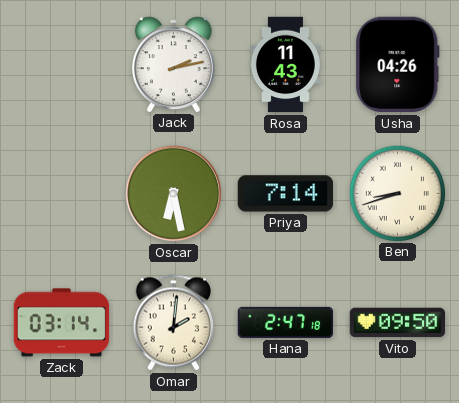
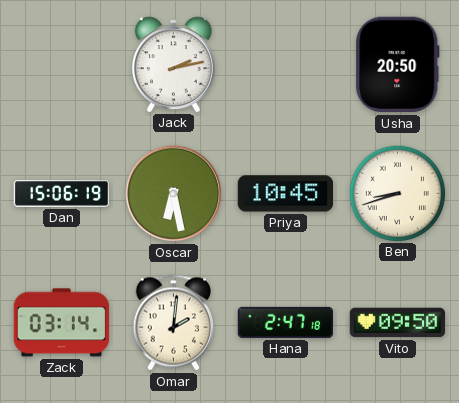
Rosa: 11:43 -> none
Usha: 04:26 -> 20:50
Dan: none -> 15:06
Priya: 7:14 -> 10:45
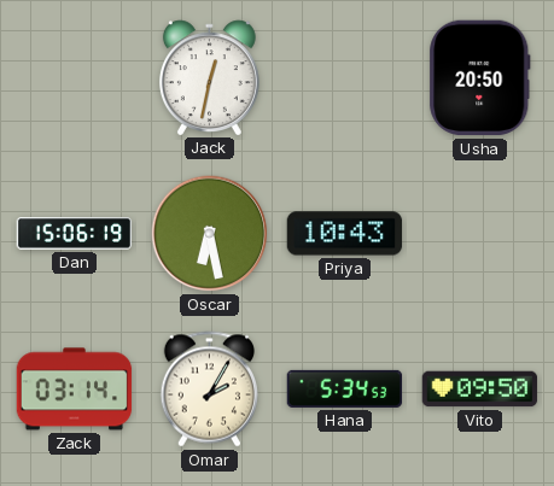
Jack: 2:13 -> 12:32
Priya: 10:45 -> 10:43
Ben: 8:42 -> none
Omar: 2:01 -> 2:05
Hana: 2:47 -> 5:34
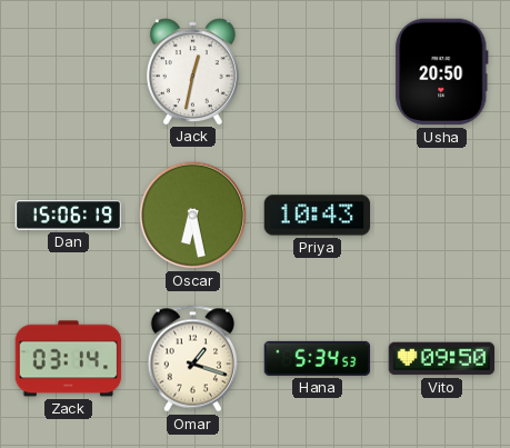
Omar: 2:05 -> 1:18
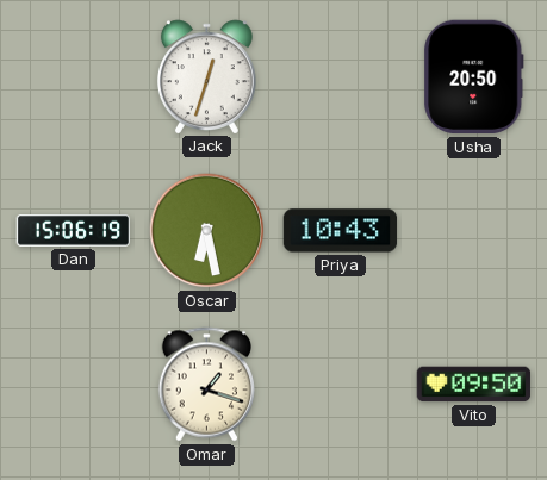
Jack: 12:32 -> 12:33
Zack: 03:14 -> none
Hana: 5:34 -> none
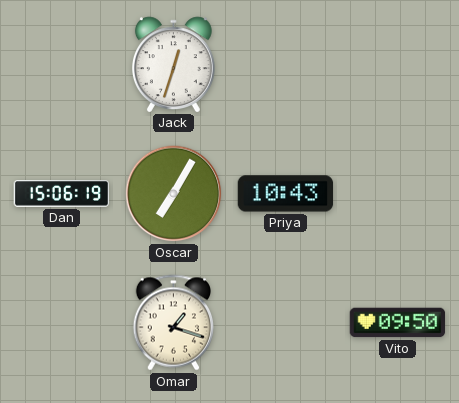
Usha: 20:50 -> none
Oscar: 6:28 -> 7:05
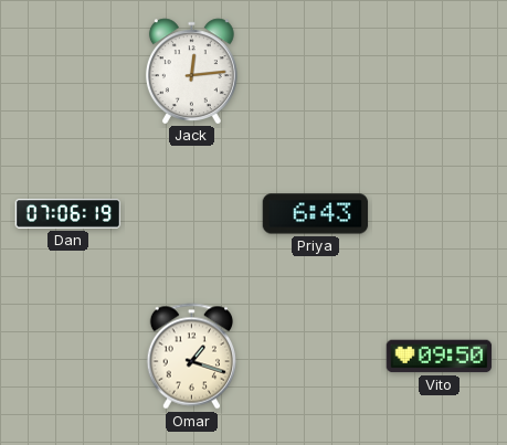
Jack: 12:33 -> 12:14
Dan: 15:06 -> 07:06
Oscar: 7:05 -> none
Priya: 10:43 -> 6:43
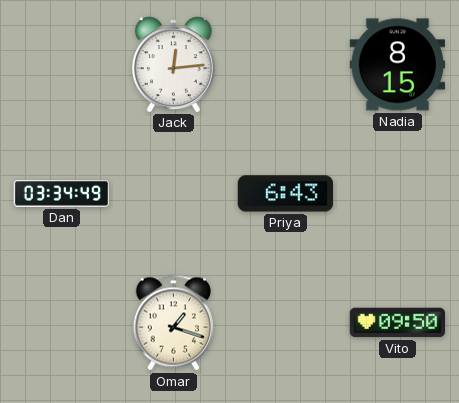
Nadia: none -> 8:15
Dan: 07:06 -> 03:34
